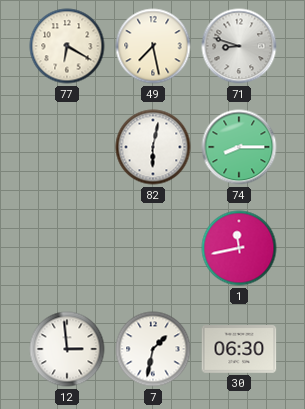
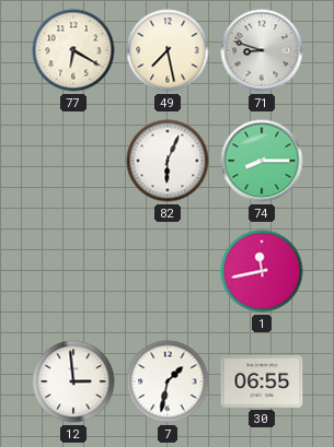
82: 6:02 -> 6:04
30: 06:30 -> 06:55
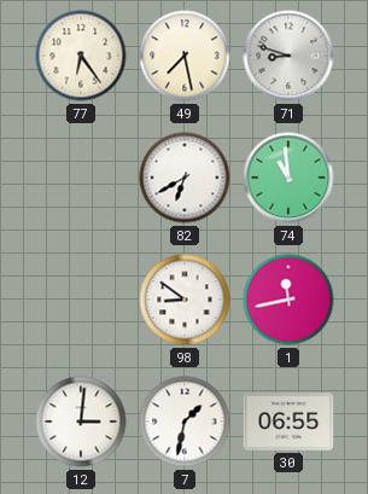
77: 6:20 -> 6:24
82: 6:04 -> 6:40
74: 8:15 -> 10:59
98: none -> 8:51
12: 2:59 -> 3:01
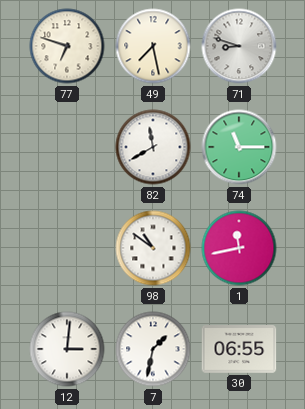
77: 6:24 -> 6:48
82: 6:40 -> 11:40
74: 10:59 -> 11:15
98: 8:51 -> 10:51
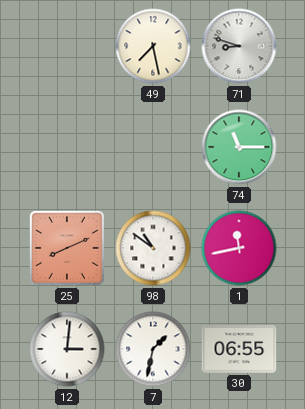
77: 6:48 -> none
82: 11:40 -> none
25: none -> 8:11
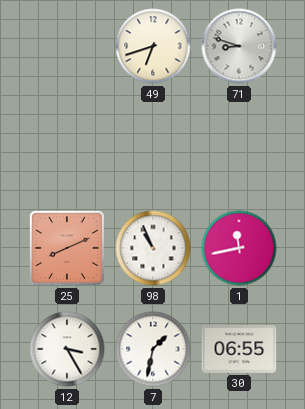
49: 7:28 -> 6:42
74: 11:15 -> none
98: 10:51 -> 10:56
12: 3:01 -> 3:25
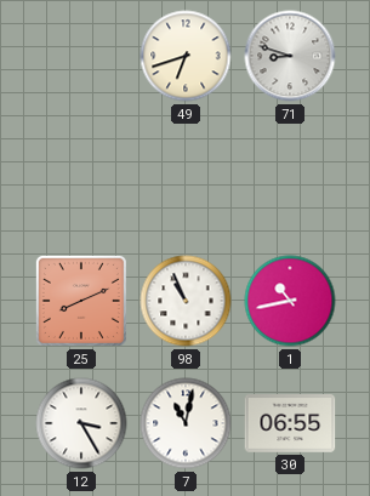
1: 11:43 -> 10:43
7: 1:32 -> 11:02
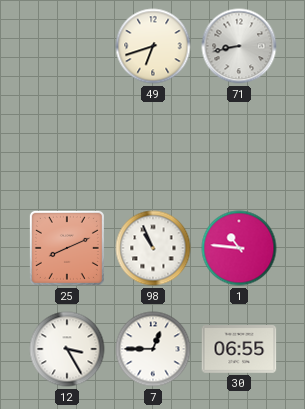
71: 8:48 -> 8:43
1: 10:43 -> 10:46
7: 11:02 -> 12:45
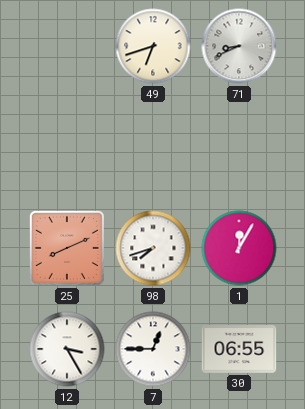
71: 8:43 -> 8:41
98: 10:56 -> 7:42
1: 10:46 -> 12:05
